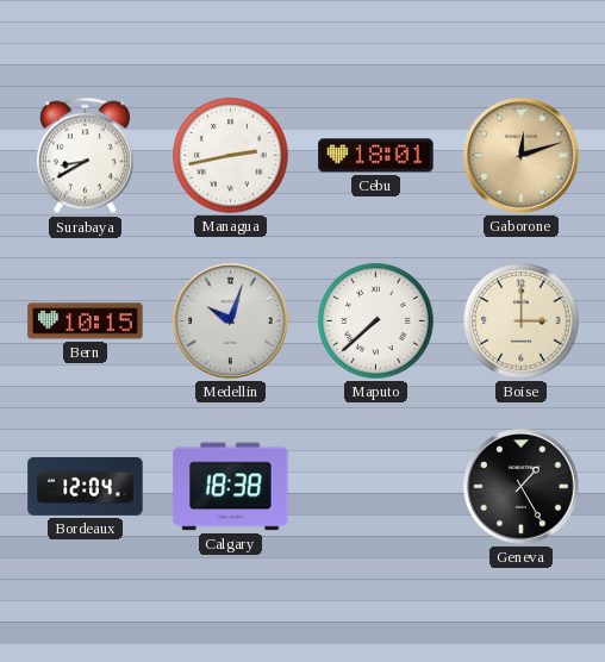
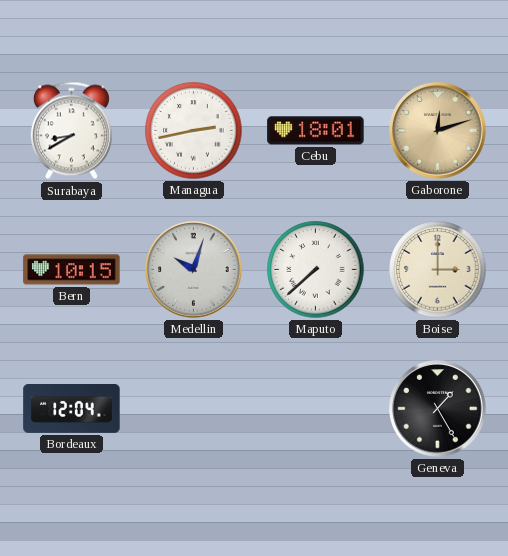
Calgary: 18:38 -> none
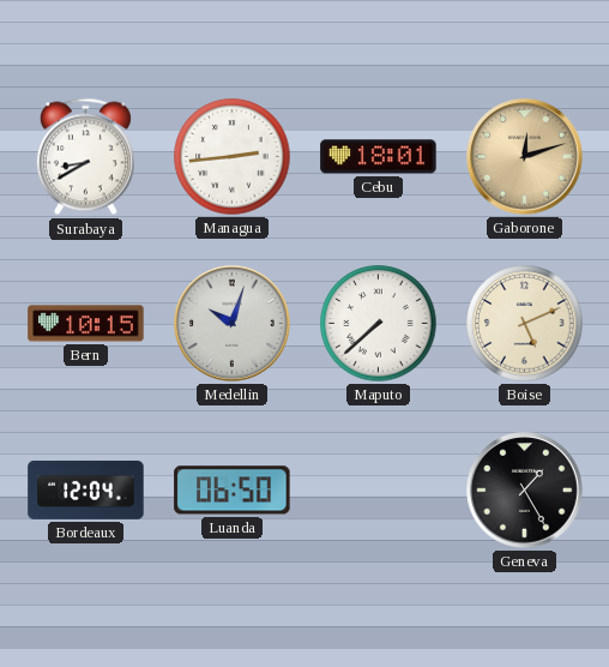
Managua: 2:43 -> 2:44
Boise: 3:00 -> 5:11
Luanda: none -> 06:50
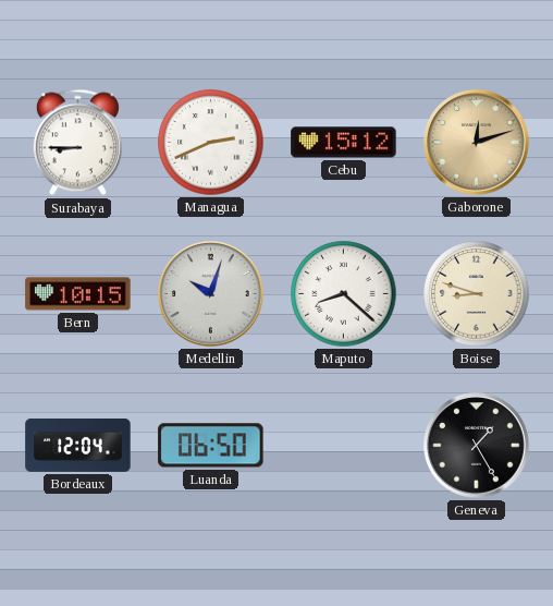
Surabaya: 8:40 -> 8:45
Managua: 2:44 -> 2:41
Cebu: 18:01 -> 15:12
Maputo: 7:38 -> 8:22
Boise: 5:11 -> 8:48
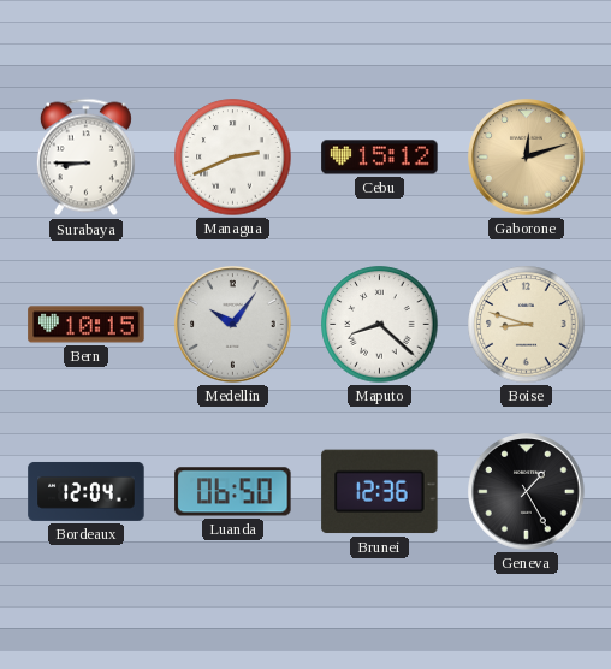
Medellin: 10:03 -> 10:06
Brunei: none -> 12:36
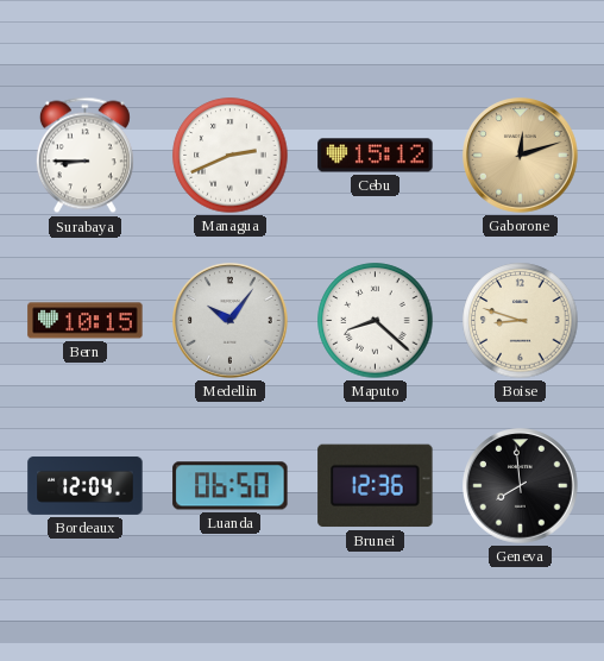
Geneva: 1:25 -> 7:59
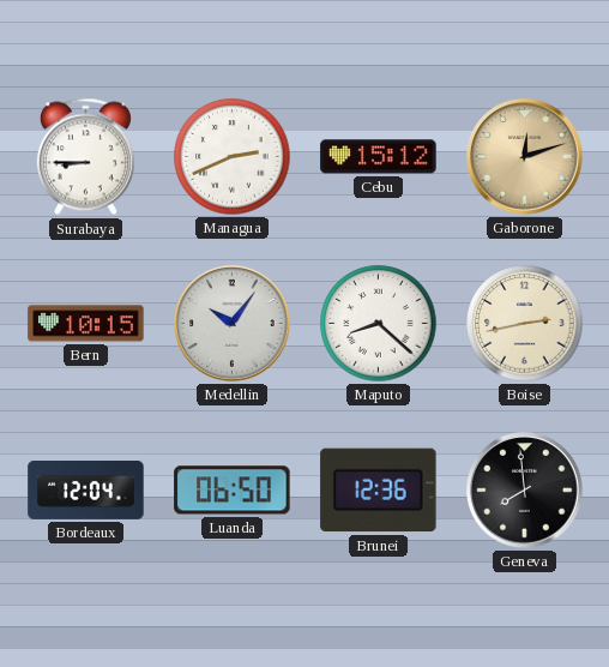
Boise: 8:48 -> 2:43
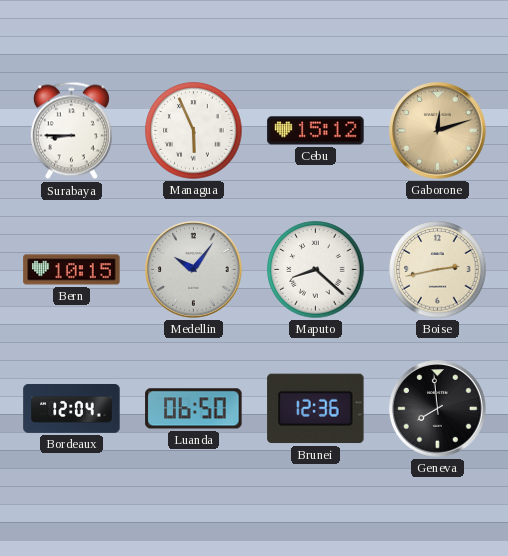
Managua: 2:41 -> 5:56
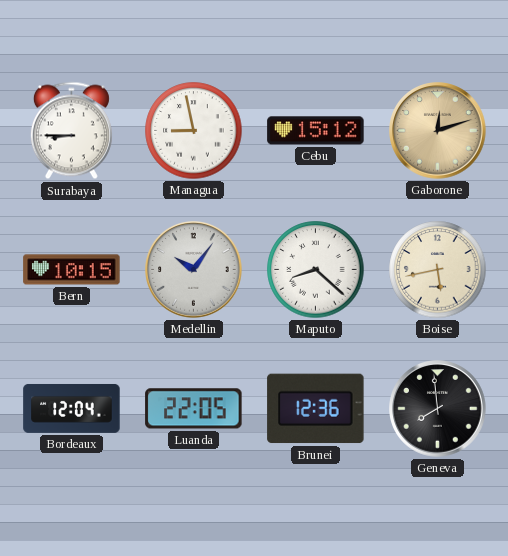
Managua: 5:56 -> 8:58
Boise: 2:43 -> 5:43
Luanda: 06:50 -> 22:05
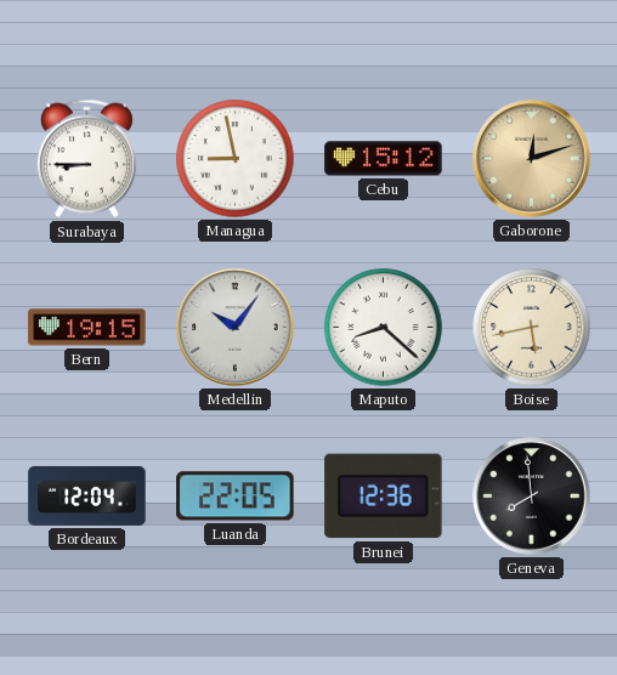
Bern: 10:15 -> 19:15
